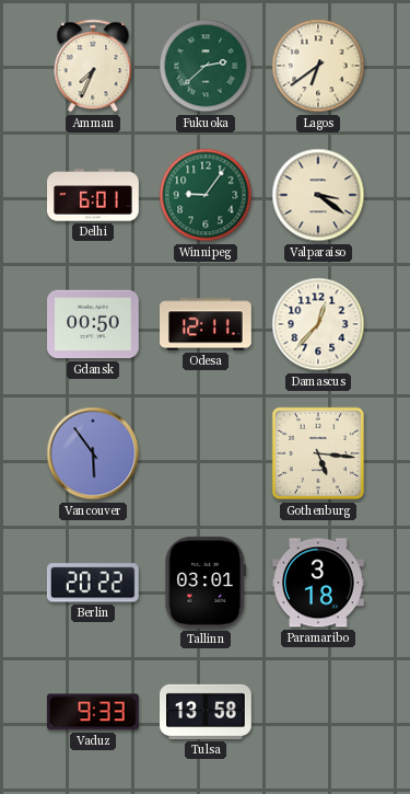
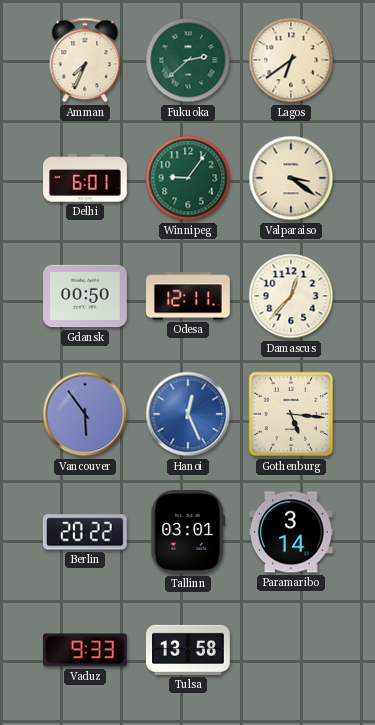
Hanoi: none -> 12:26
Paramaribo: 3:18 -> 3:14
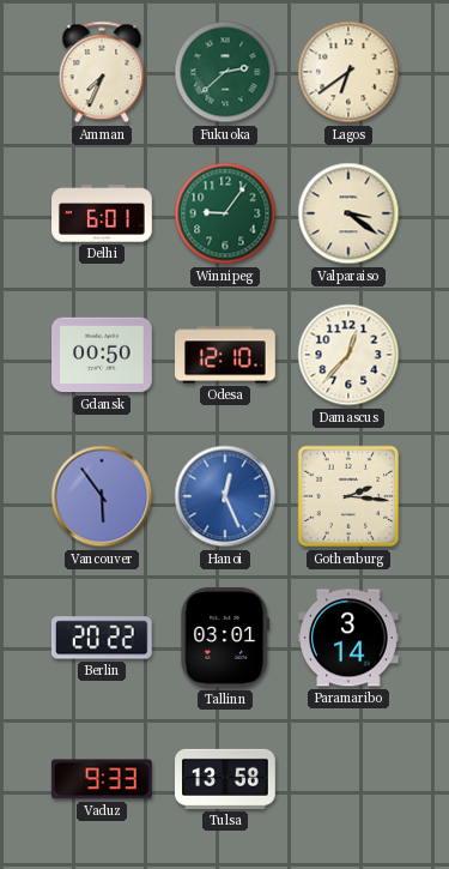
Odesa: 12:11 -> 12:10
Gothenburg: 5:16 -> 2:16
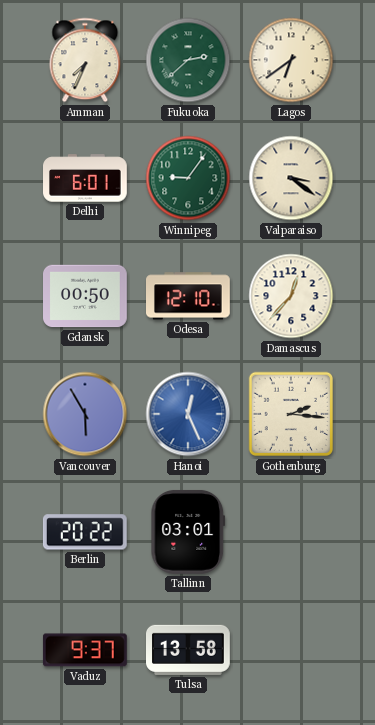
Vancouver: 5:54 -> 5:55
Paramaribo: 3:14 -> none
Vaduz: 9:33 -> 9:37
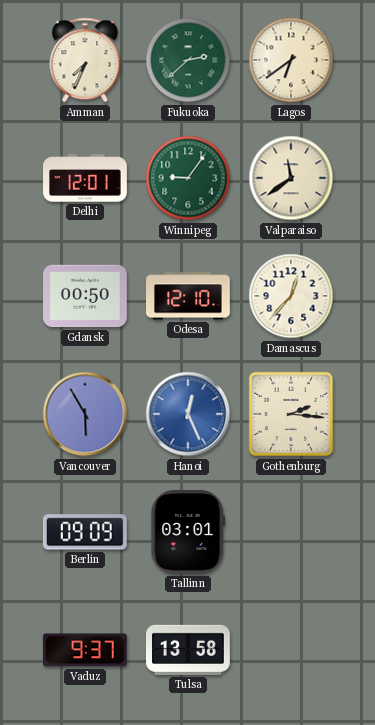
Delhi: 6:01 -> 12:01
Valparaiso: 3:21 -> 11:39
Berlin: 20:22 -> 09:09
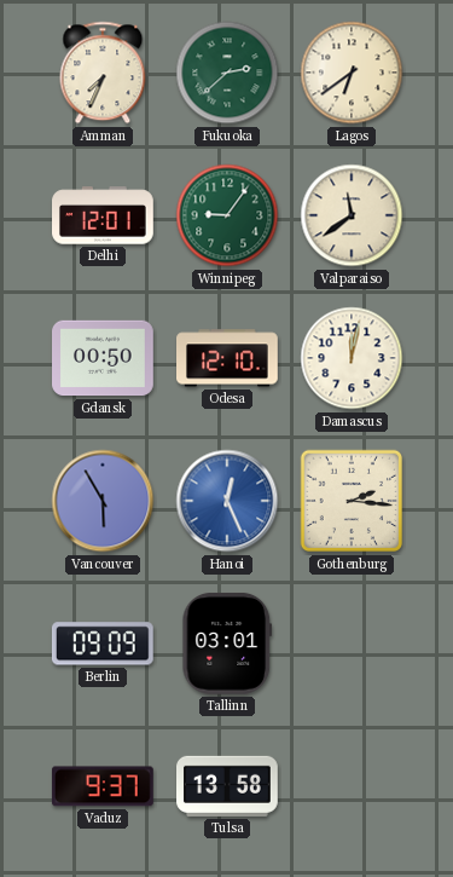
Damascus: 12:37 -> 12:02
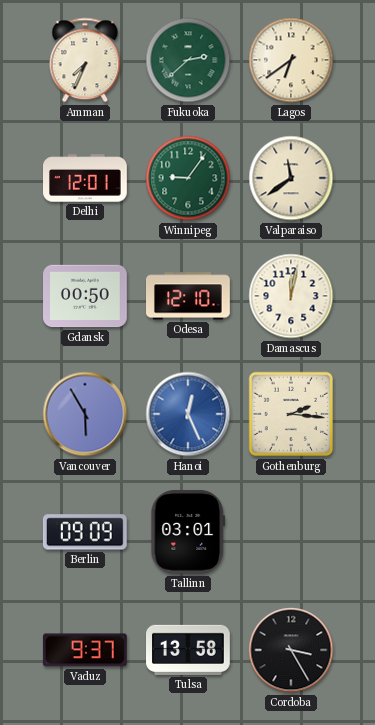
Cordoba: none -> 3:25
